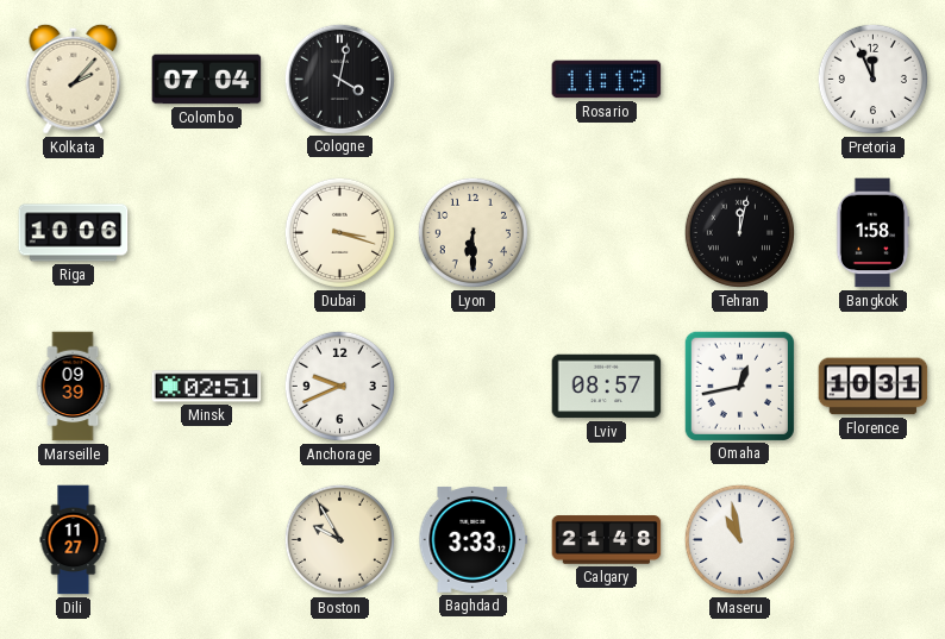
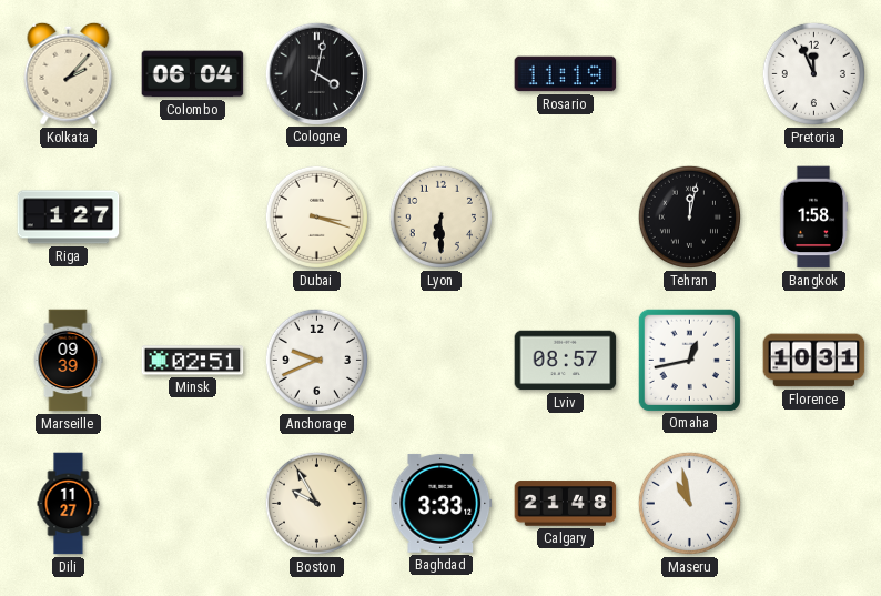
Colombo: 07:04 -> 06:04
Riga: 10:06 -> 1:27
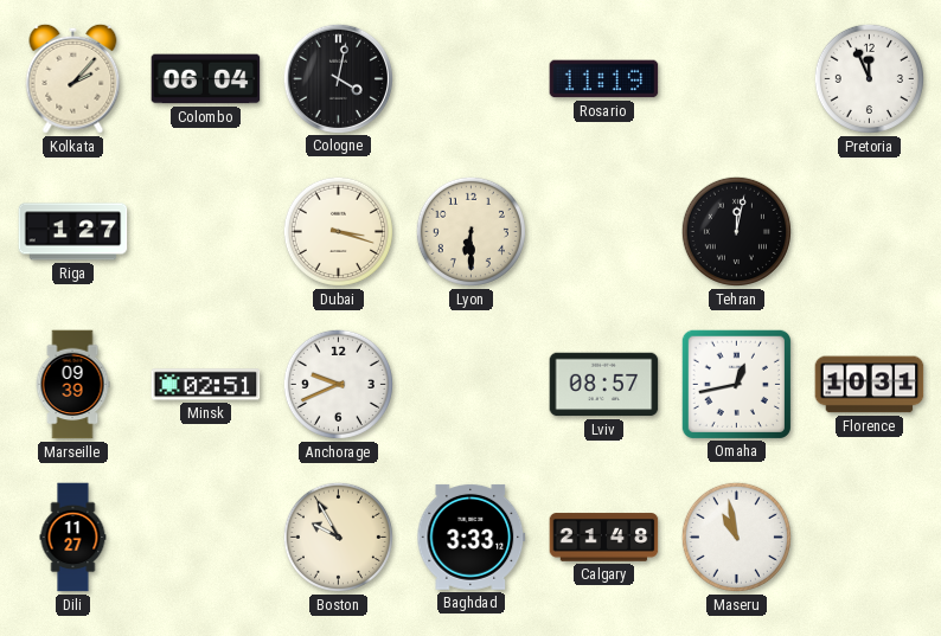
Bangkok: 1:58 -> none
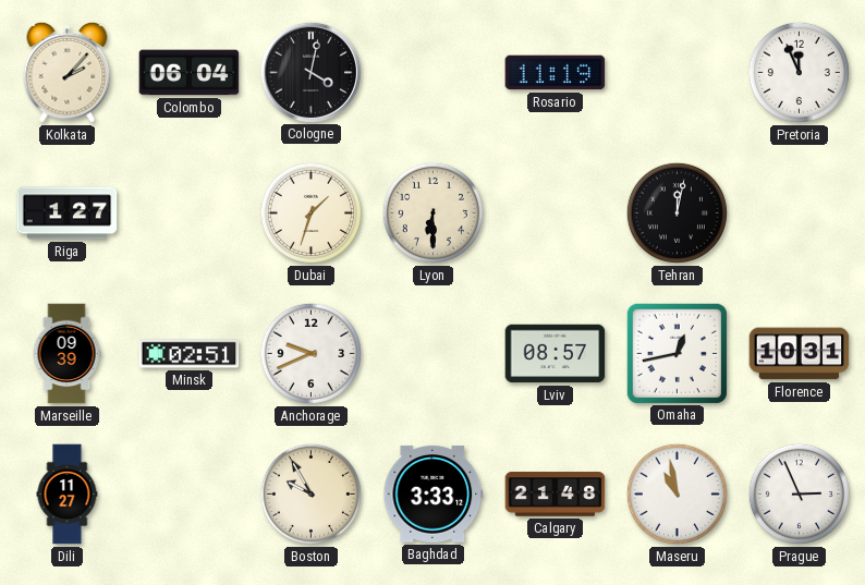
Dubai: 3:18 -> 1:33
Prague: none -> 2:56
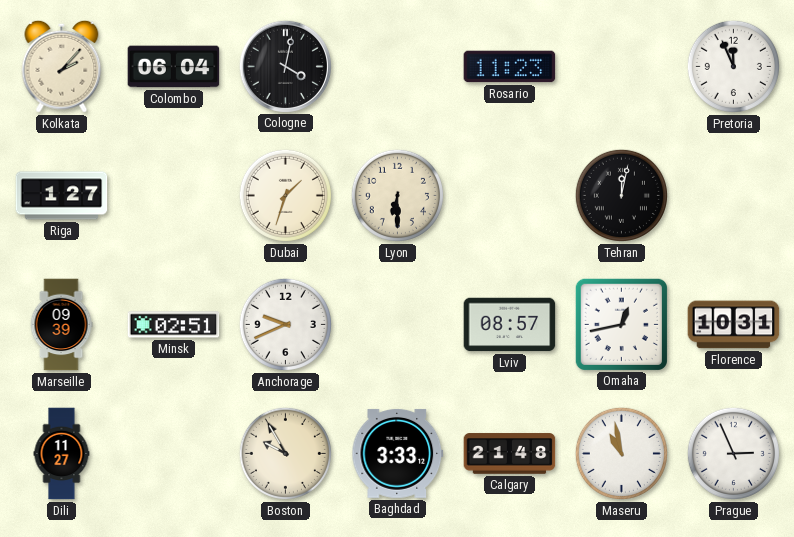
Rosario: 11:19 -> 11:23
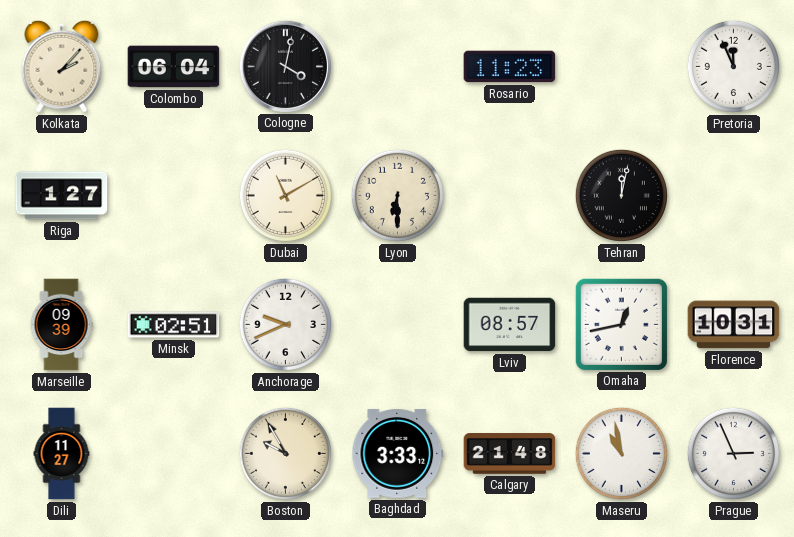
Dubai: 1:33 -> 11:10
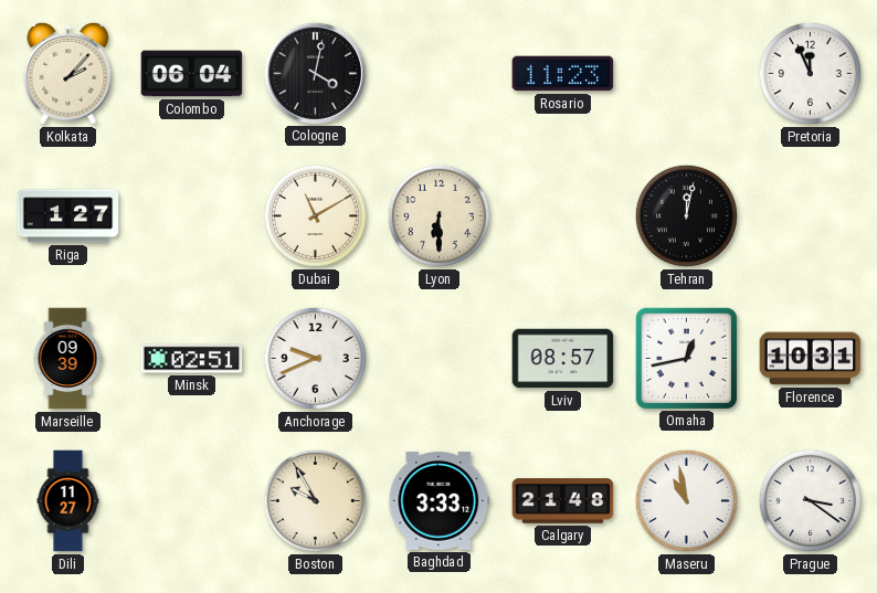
Prague: 2:56 -> 3:21
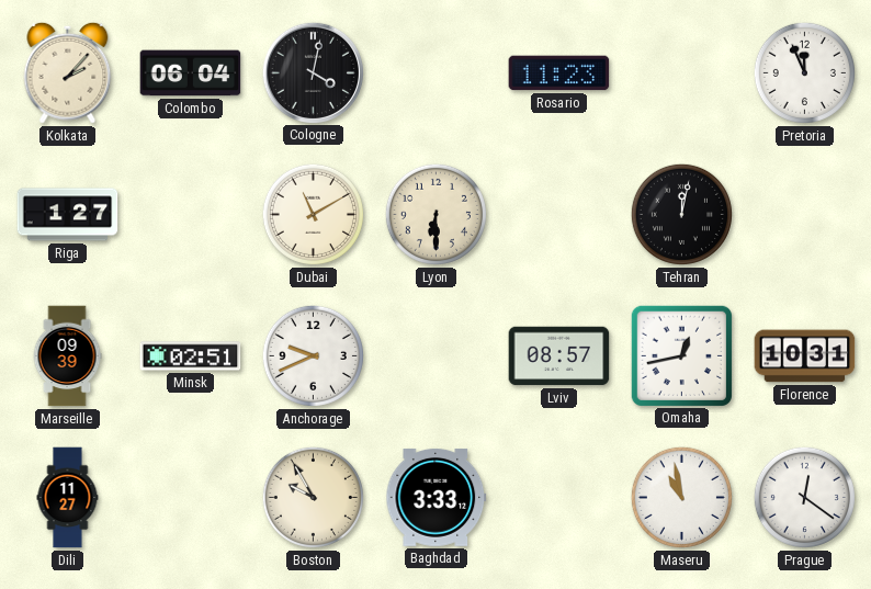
Calgary: 21:48 -> none
Prague: 3:21 -> 12:21
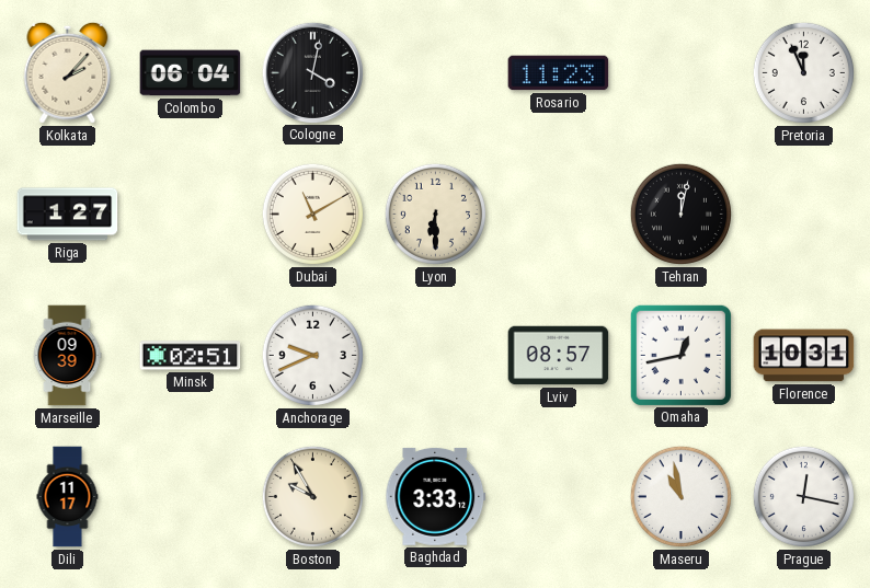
Dili: 11:27 -> 11:17
Prague: 12:21 -> 12:17
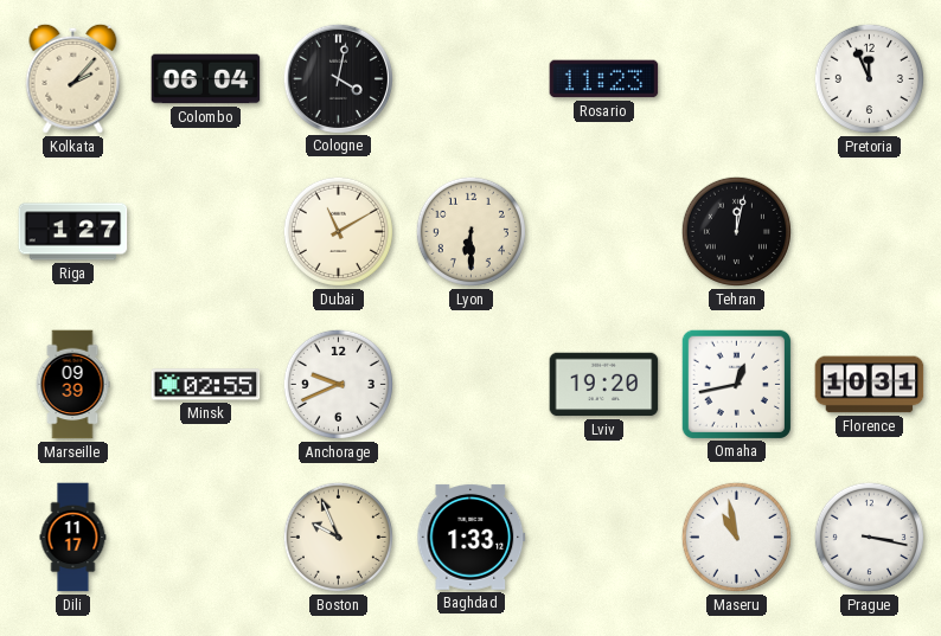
Minsk: 02:51 -> 02:55
Lviv: 08:57 -> 19:20
Boston: 9:55 -> 9:56
Baghdad: 3:33 -> 1:33
Prague: 12:17 -> 3:17
